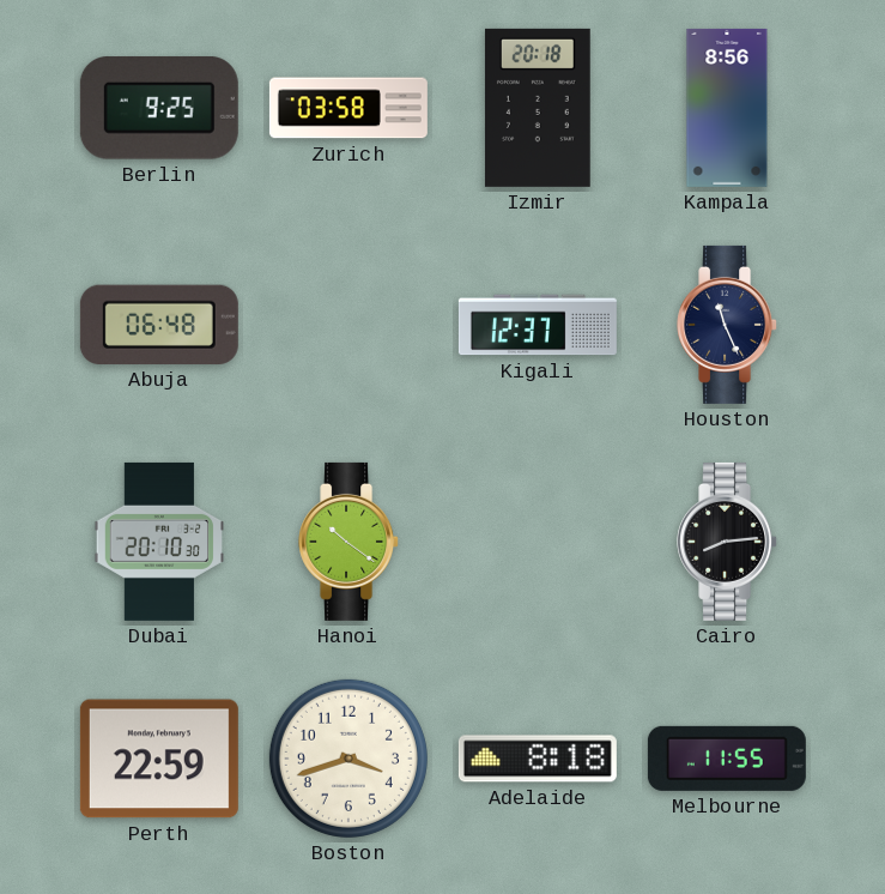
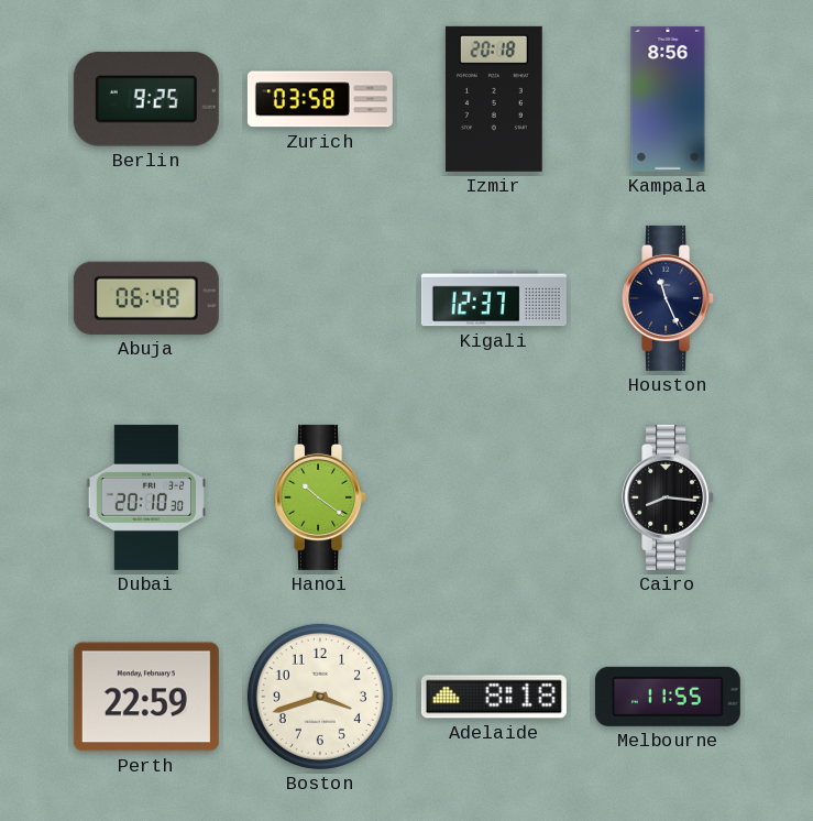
Cairo: 8:14 -> 8:16
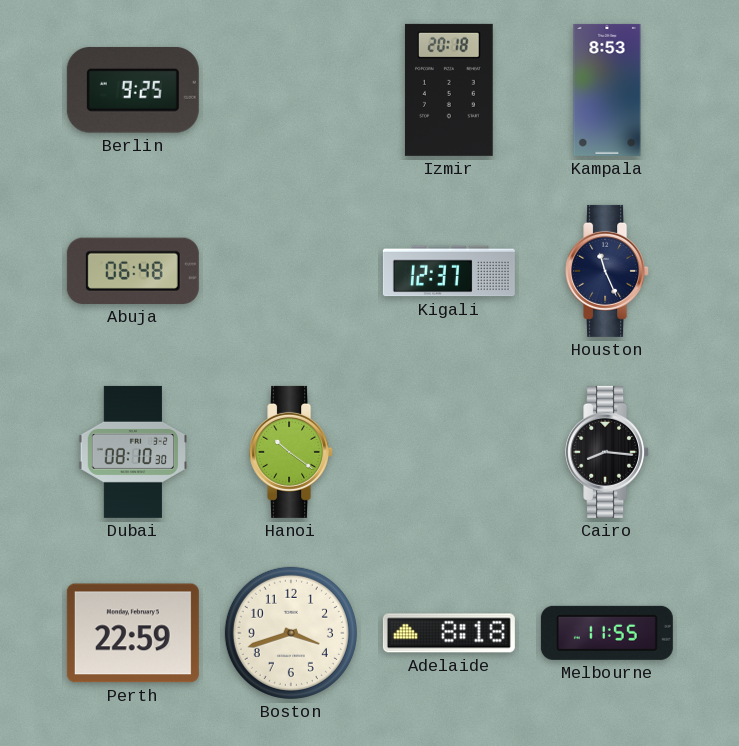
Zurich: 03:58 -> none
Kampala: 8:56 -> 8:53
Dubai: 20:10 -> 08:10
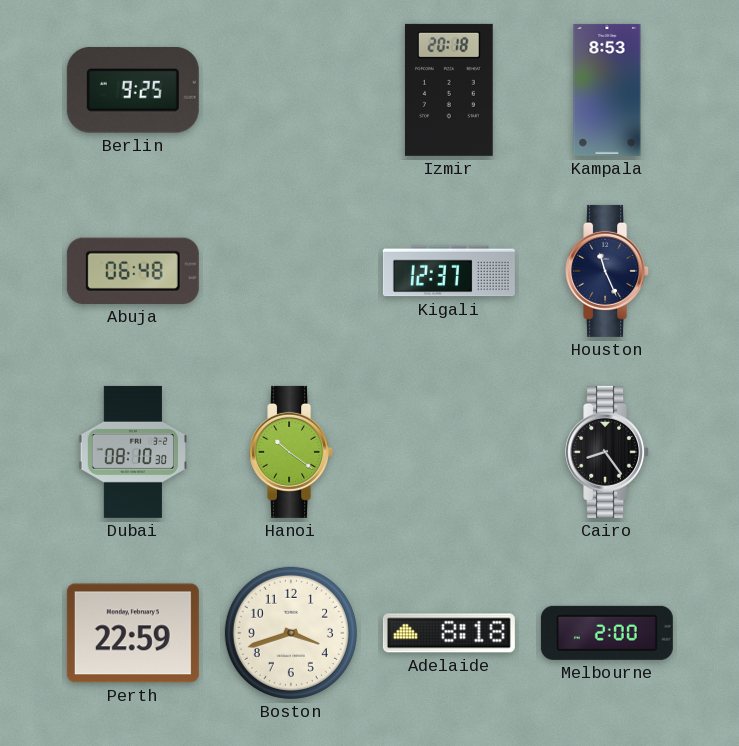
Cairo: 8:16 -> 8:24
Melbourne: 11:55 -> 2:00
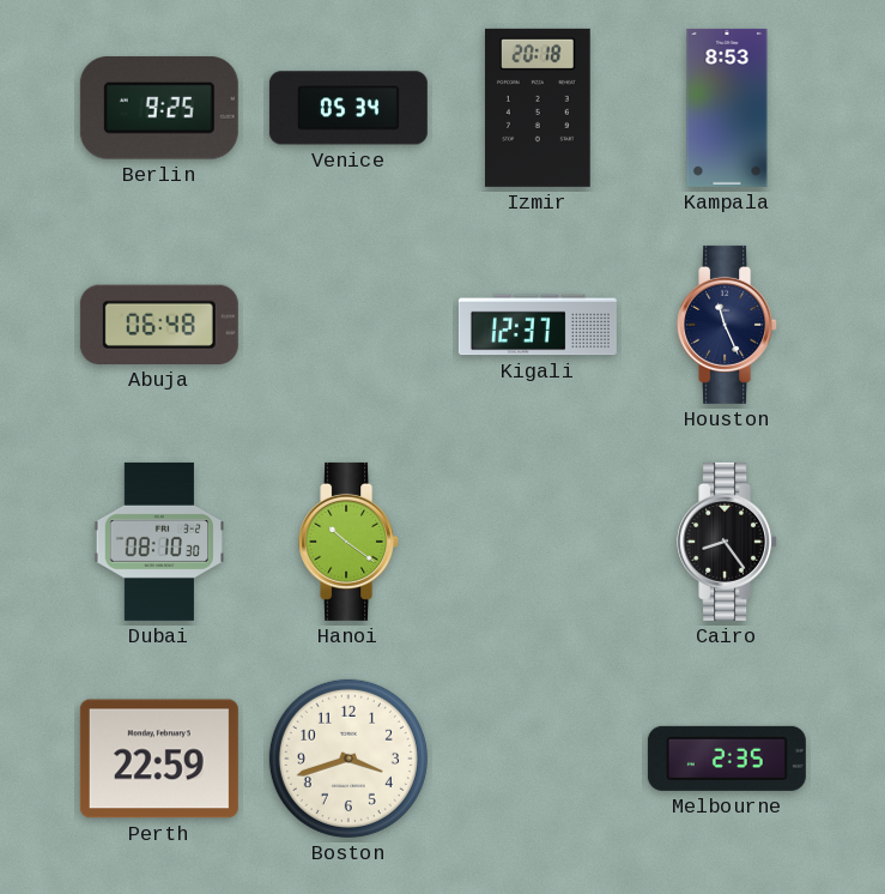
Venice: none -> 05:34
Adelaide: 8:18 -> none
Melbourne: 2:00 -> 2:35
